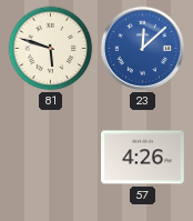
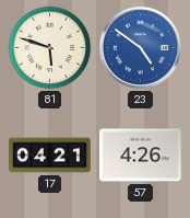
23: 12:08 -> 4:51
17: none -> 04:21
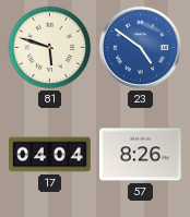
17: 04:21 -> 04:04
57: 4:26 -> 8:26
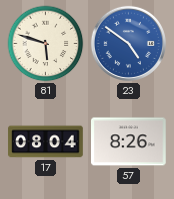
17: 04:04 -> 08:04
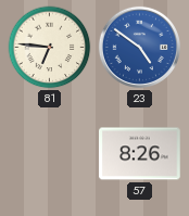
81: 5:48 -> 6:46
17: 08:04 -> none
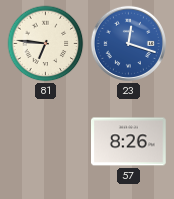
23: 4:51 -> 12:18
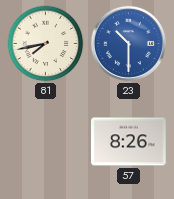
81: 6:46 -> 7:43
23: 12:18 -> 10:30
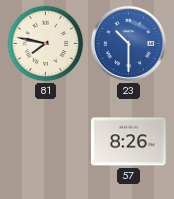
81: 7:43 -> 7:47
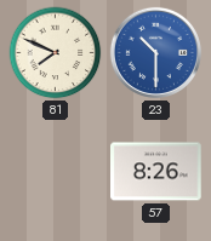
81: 7:47 -> 7:49
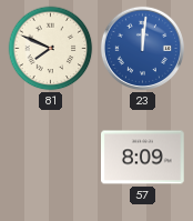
23: 10:30 -> 12:01
57: 8:26 -> 8:09
